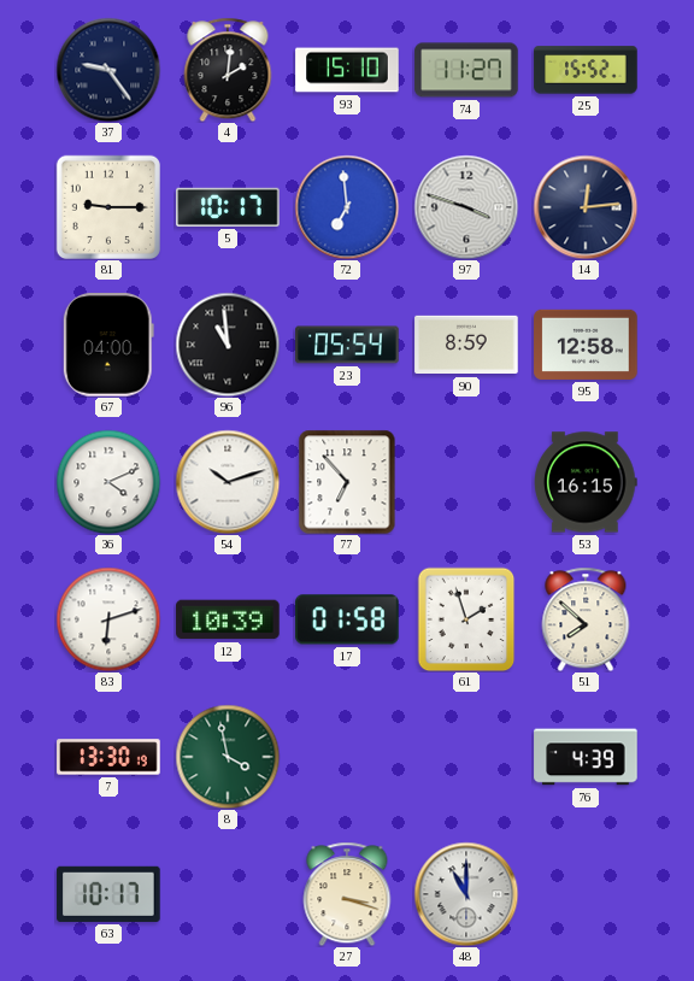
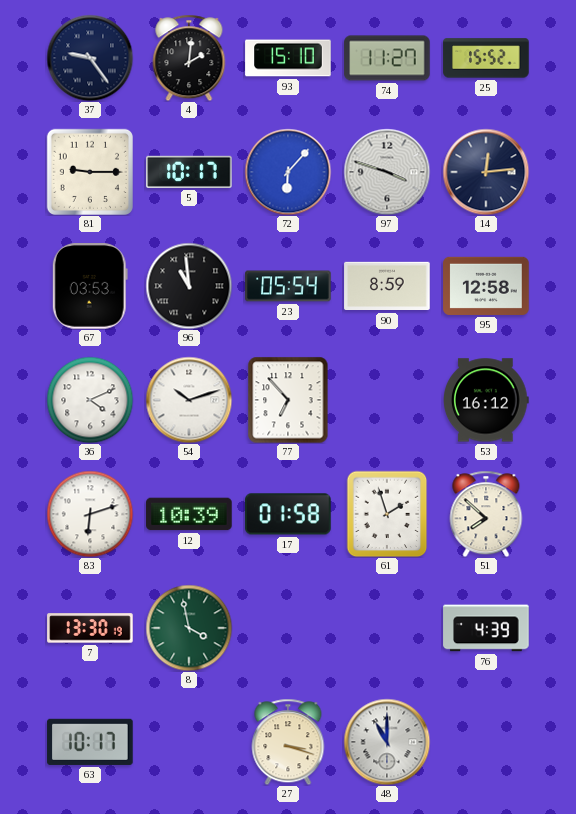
72: 6:59 -> 6:07
67: 04:00 -> 03:53
53: 16:15 -> 16:12
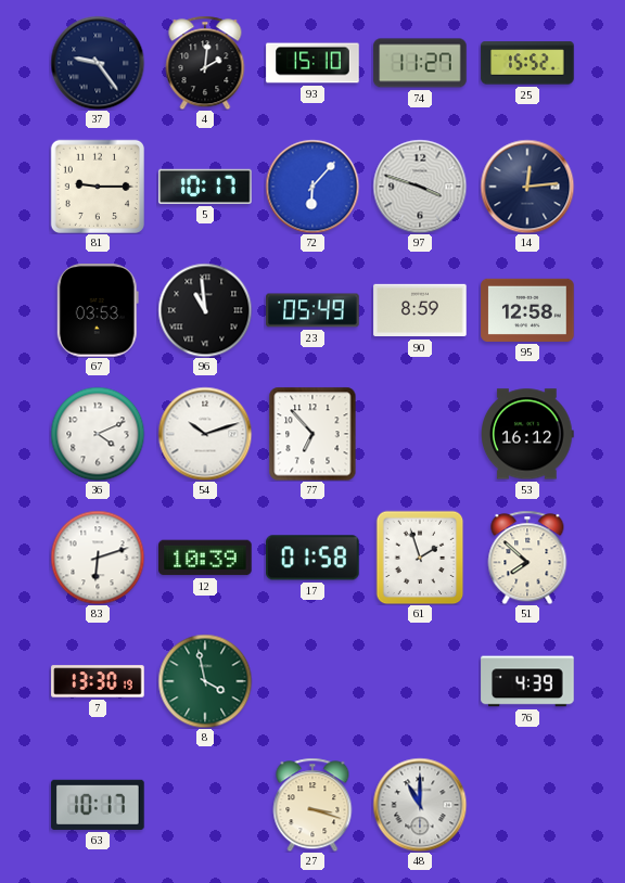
23: 05:54 -> 05:49
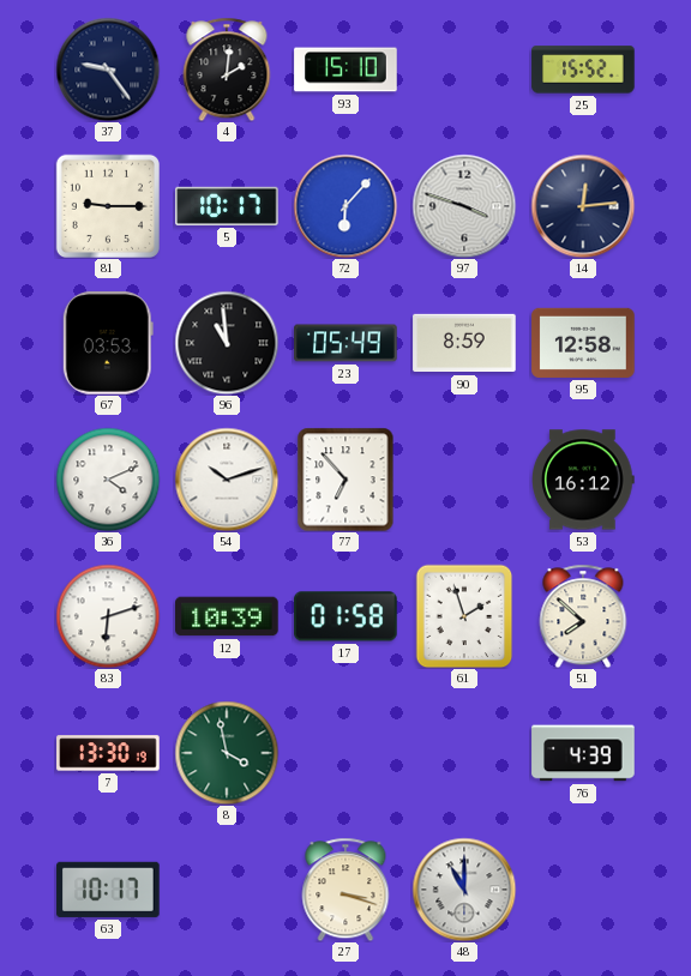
74: 11:27 -> none
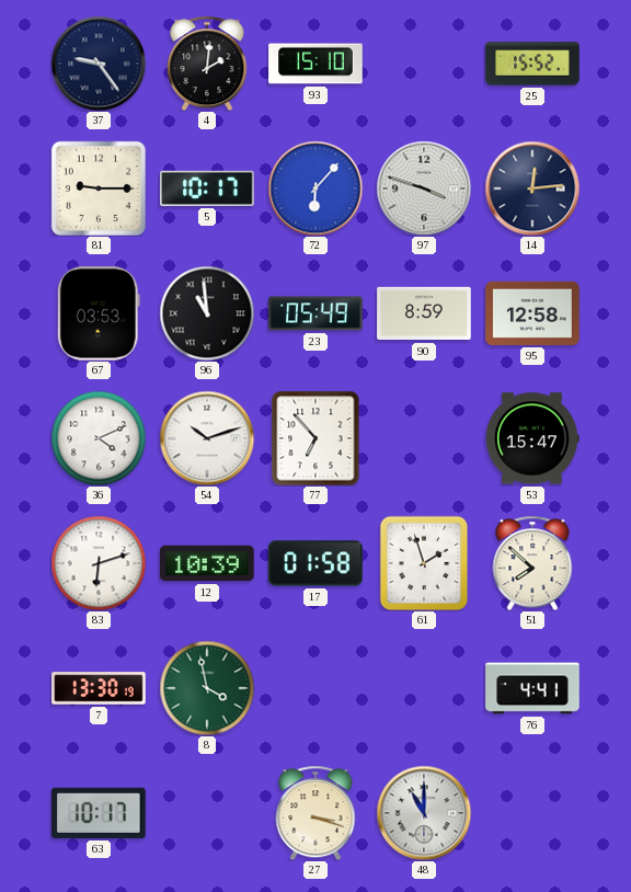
53: 16:12 -> 15:47
76: 4:39 -> 4:41
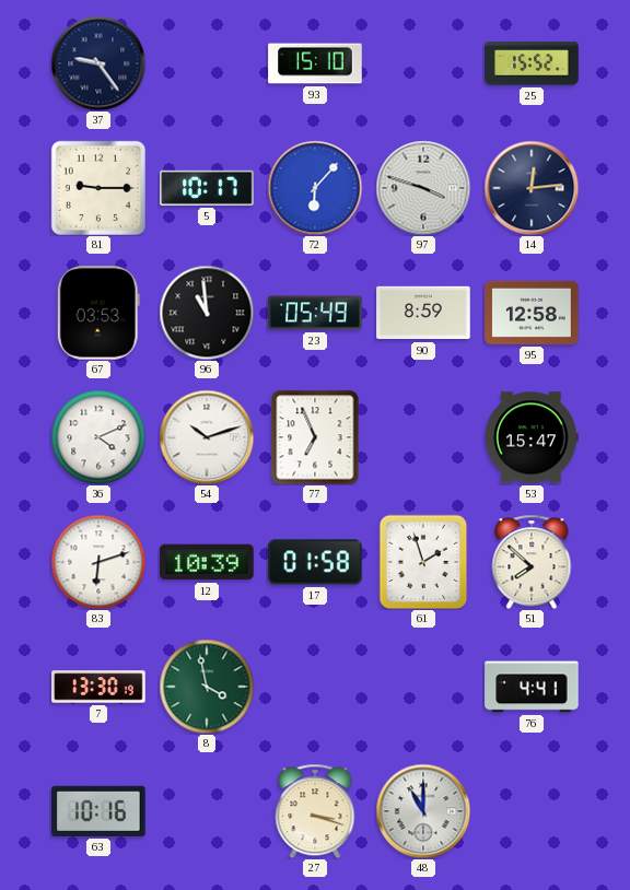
4: 2:01 -> none
77: 6:53 -> 6:56
63: 10:17 -> 10:16
